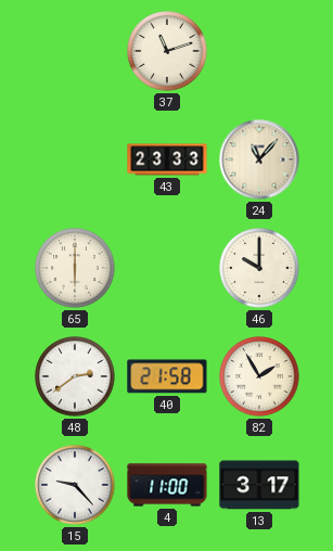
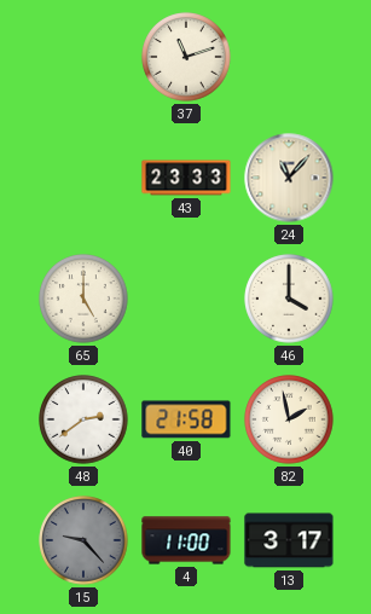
65: 6:00 -> 5:00
46: 10:00 -> 4:00
82: 1:55 -> 1:58
15 dial: white -> grey
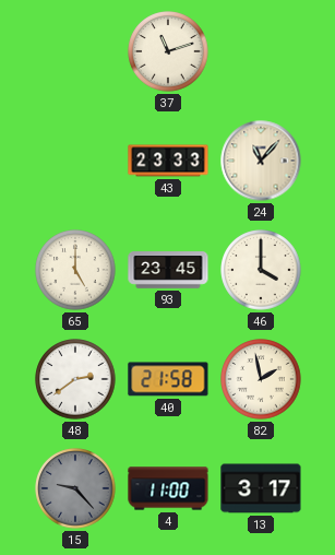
93: none -> 23:45
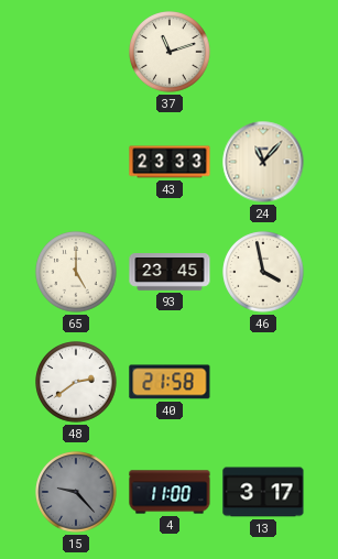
46: 4:00 -> 3:58
82: 1:58 -> none
